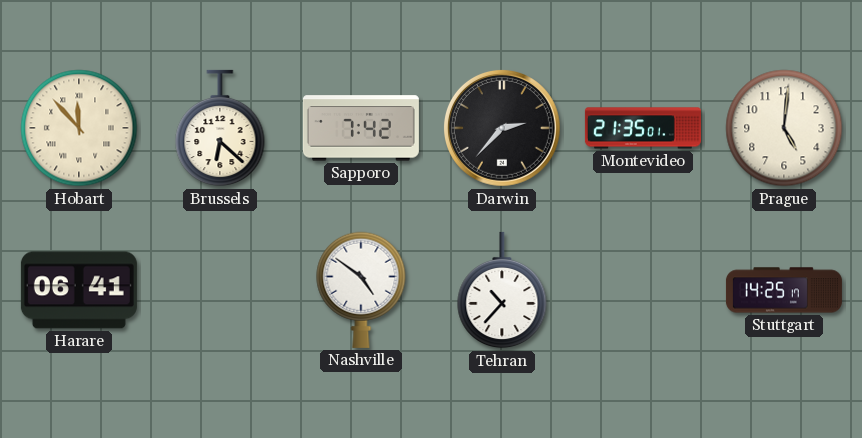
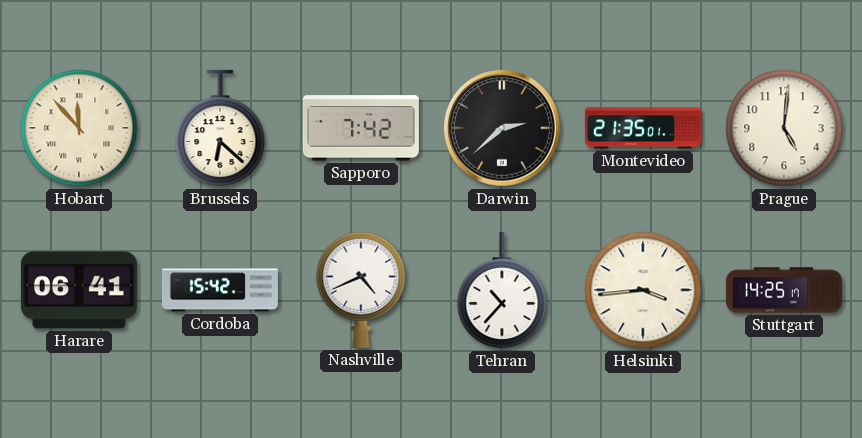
Darwin: 2:37 -> 2:38
Cordoba: none -> 15:42
Nashville: 4:51 -> 4:41
Helsinki: none -> 3:44
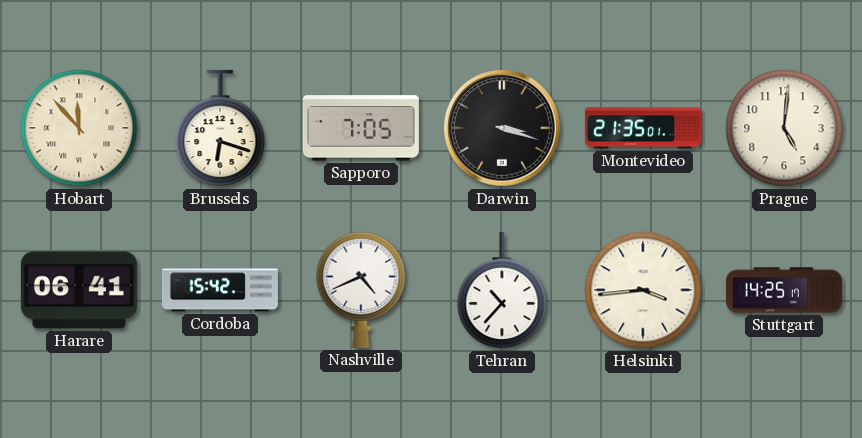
Brussels: 6:22 -> 6:18
Sapporo: 7:42 -> 7:05
Darwin: 2:38 -> 3:18
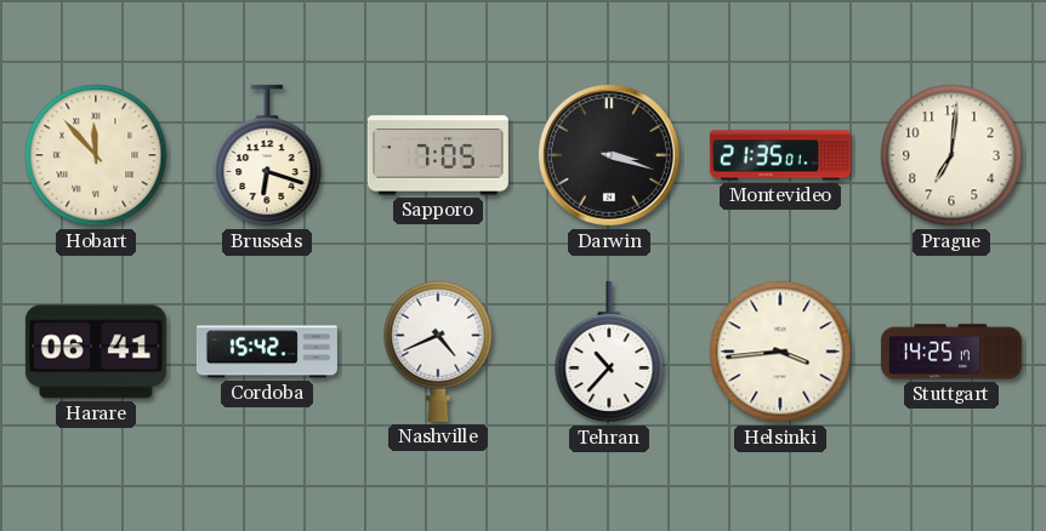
Prague: 5:01 -> 7:01
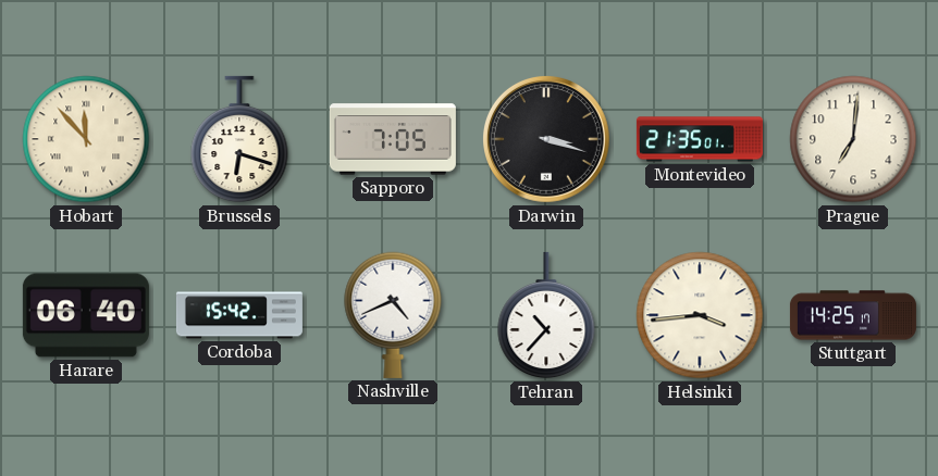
Harare: 06:41 -> 06:40
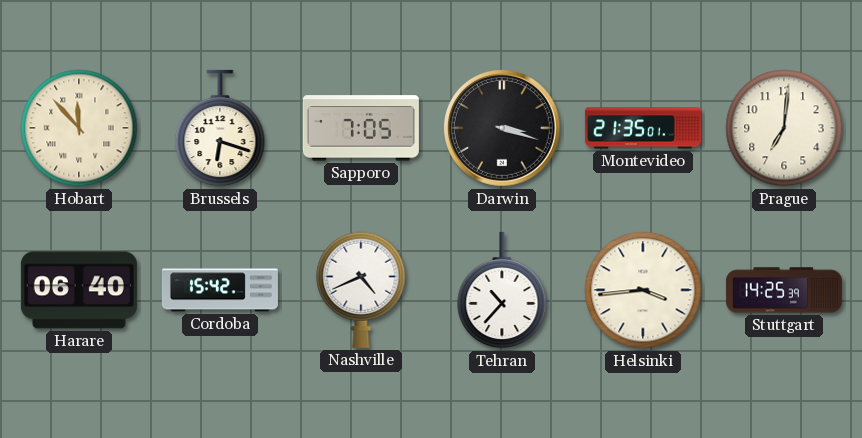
Stuttgart: 14:25:17 -> 14:25:39
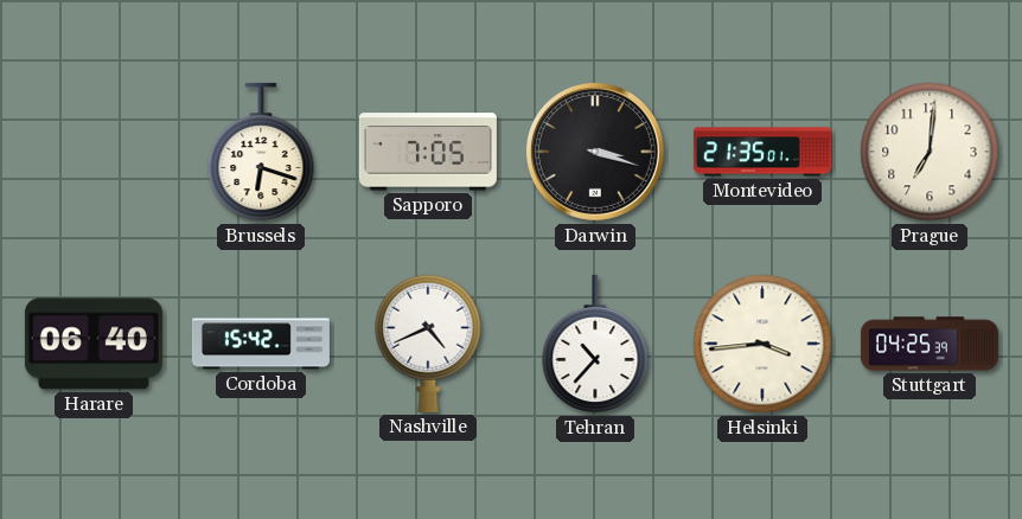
Hobart: 11:53 -> none
Stuttgart: 14:25 -> 04:25
